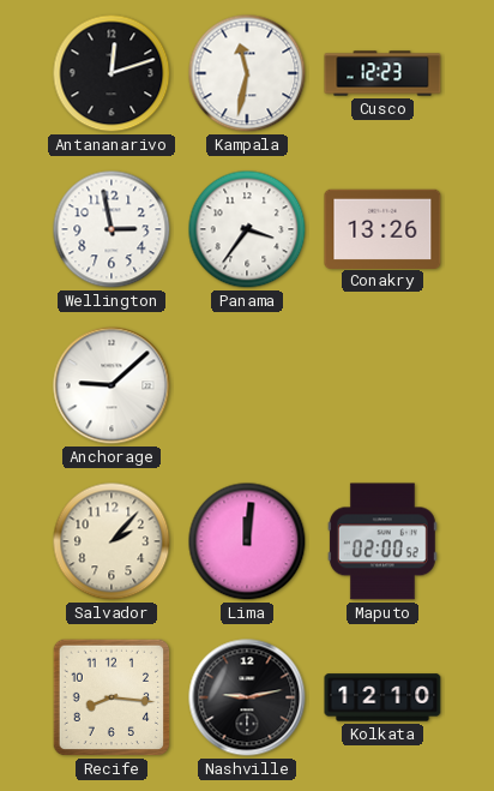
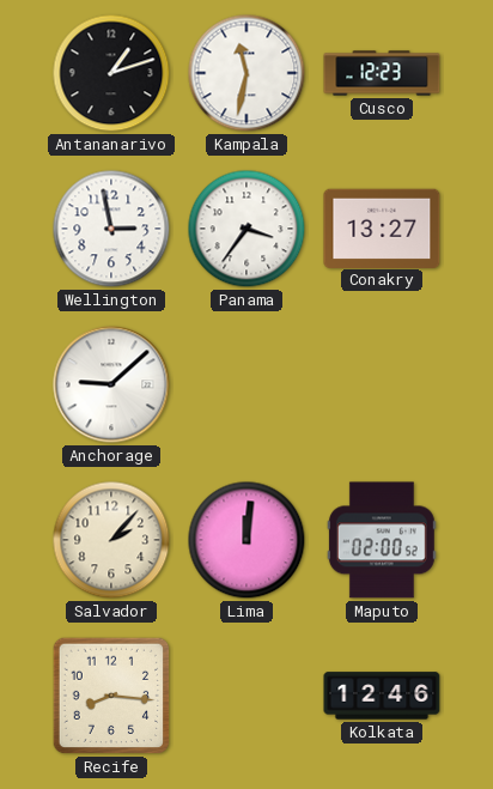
Antananarivo: 12:12 -> 1:12
Conakry: 13:26 -> 13:27
Nashville: 9:13 -> none
Kolkata: 12:10 -> 12:46
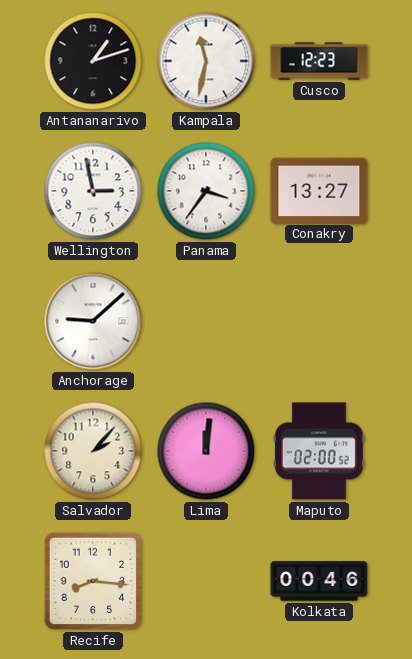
Kolkata: 12:46 -> 00:46
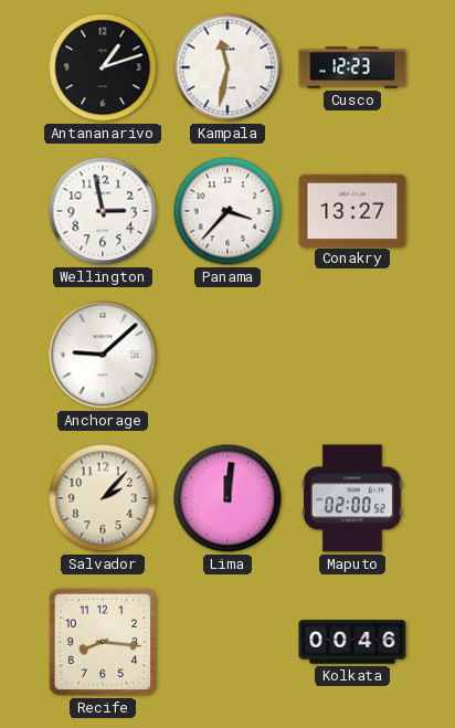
Panama: 3:36 -> 3:37
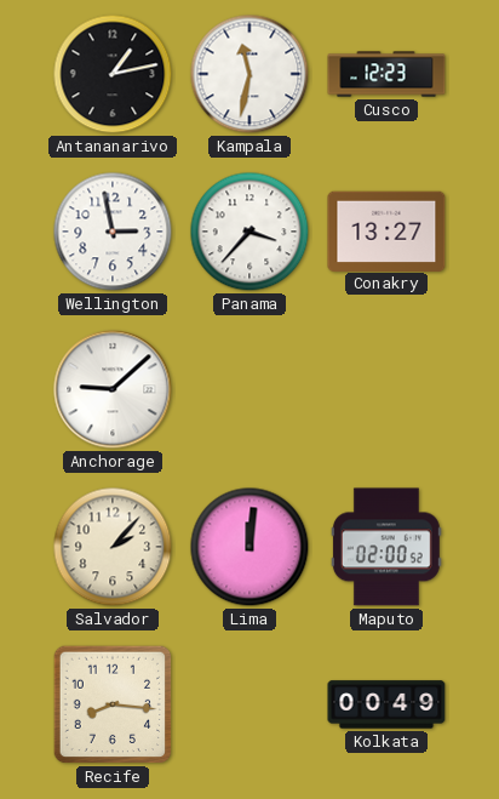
Antananarivo: 1:12 -> 1:13
Kolkata: 00:46 -> 00:49
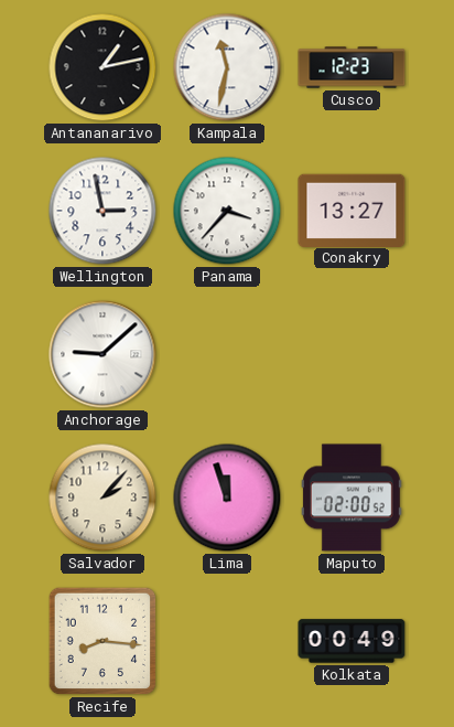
Lima: 12:01 -> 11:57
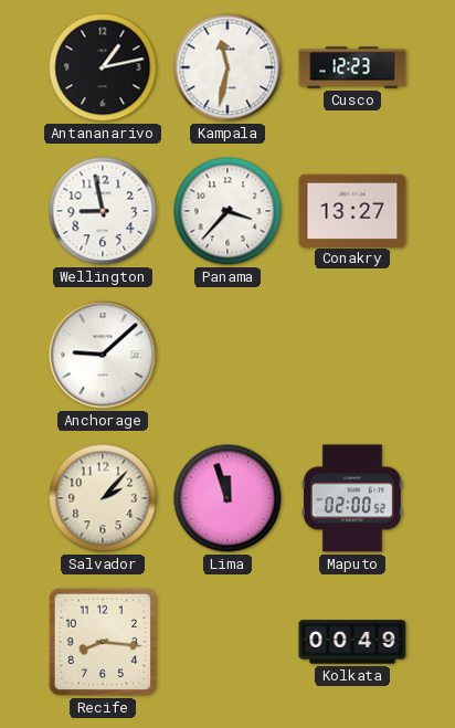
Wellington: 2:58 -> 8:58
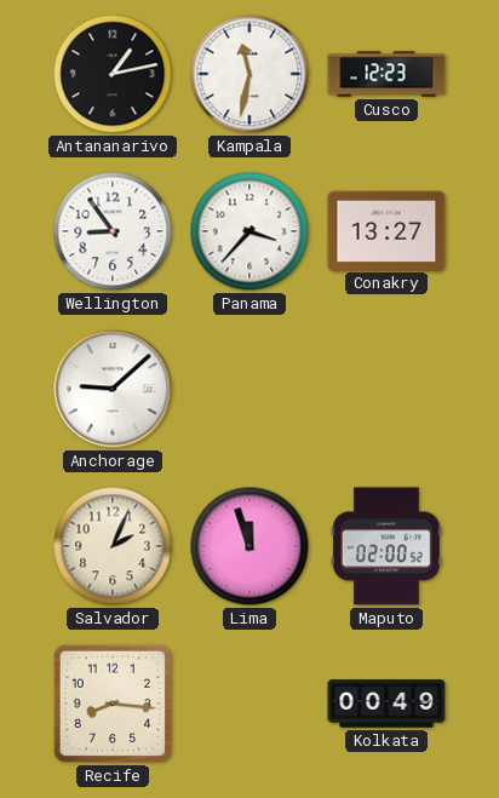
Wellington: 8:58 -> 8:54
Salvador: 2:07 -> 2:04
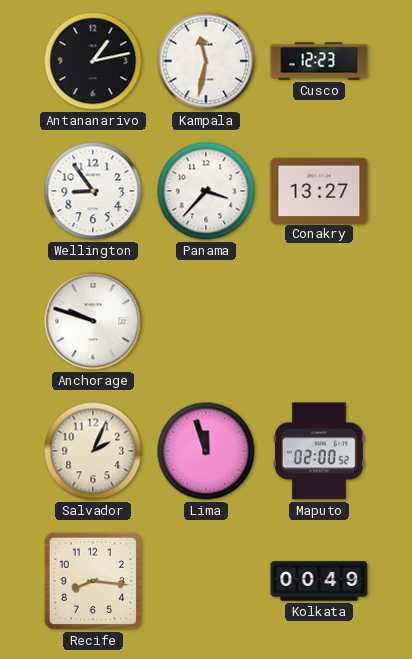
Anchorage: 9:08 -> 9:48
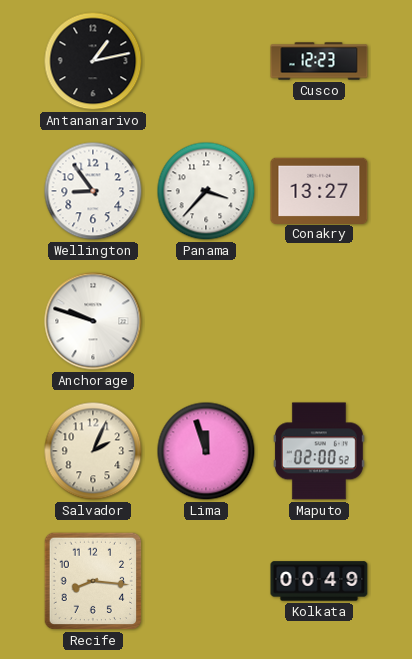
Kampala: 11:32 -> none
